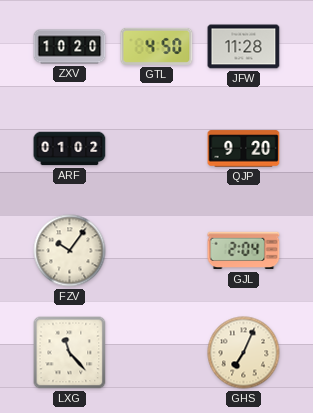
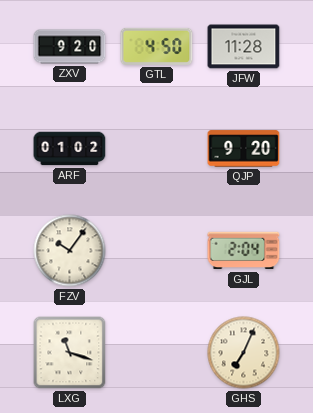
ZXV: 10:20 -> 9:20
LXG: 11:23 -> 11:18
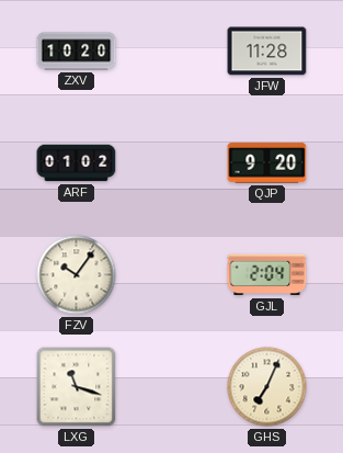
ZXV: 9:20 -> 10:20
GTL: 4:50 -> none
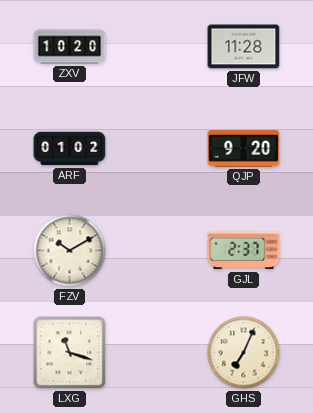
FZV: 10:06 -> 10:10
GJL: 2:04 -> 2:37
